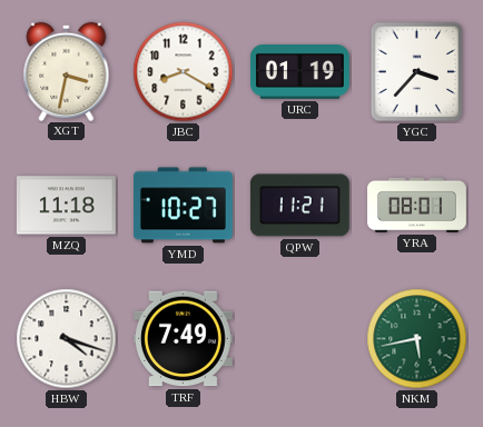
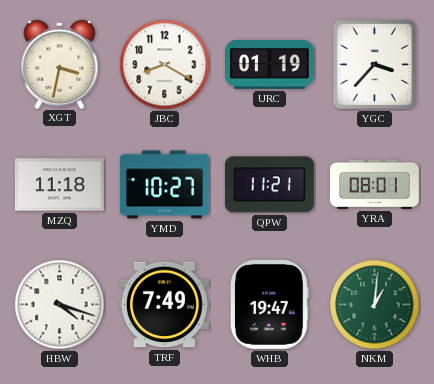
WHB: none -> 19:47
NKM: 5:43 -> 1:01
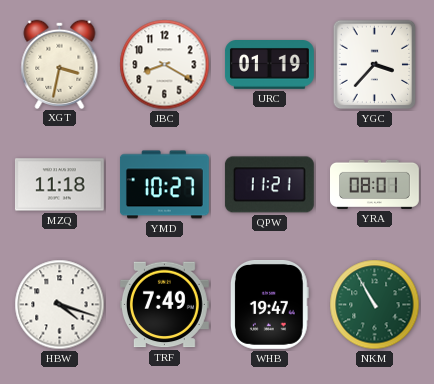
NKM: 1:01 -> 10:55
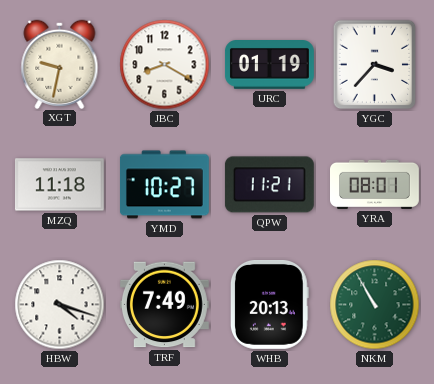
XGT: 3:32 -> 9:32
WHB: 19:47 -> 20:13
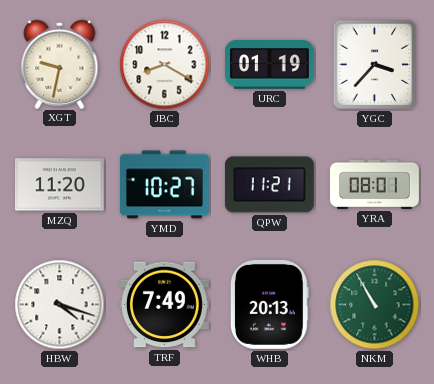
MZQ: 11:18 -> 11:20
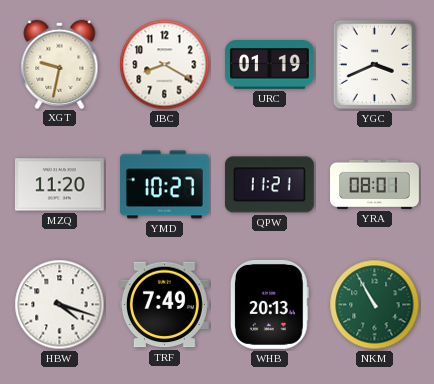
YGC: 3:37 -> 3:41
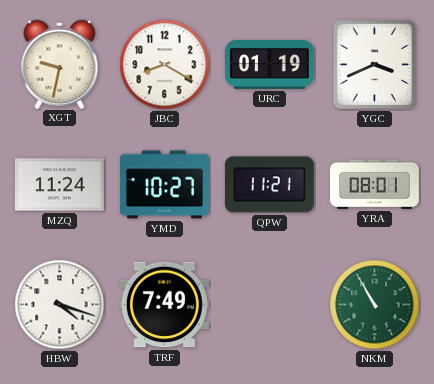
MZQ: 11:20 -> 11:24
WHB: 20:13 -> none
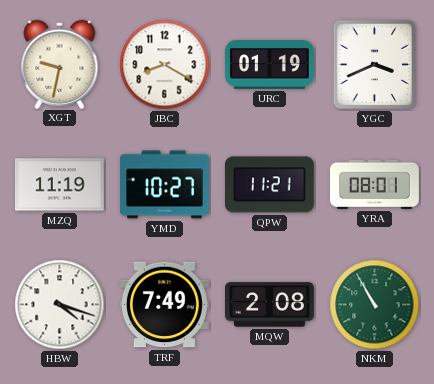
MZQ: 11:24 -> 11:19
MQW: none -> 2:08
